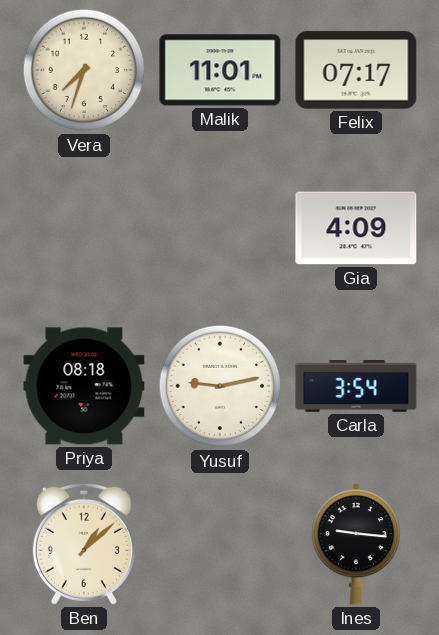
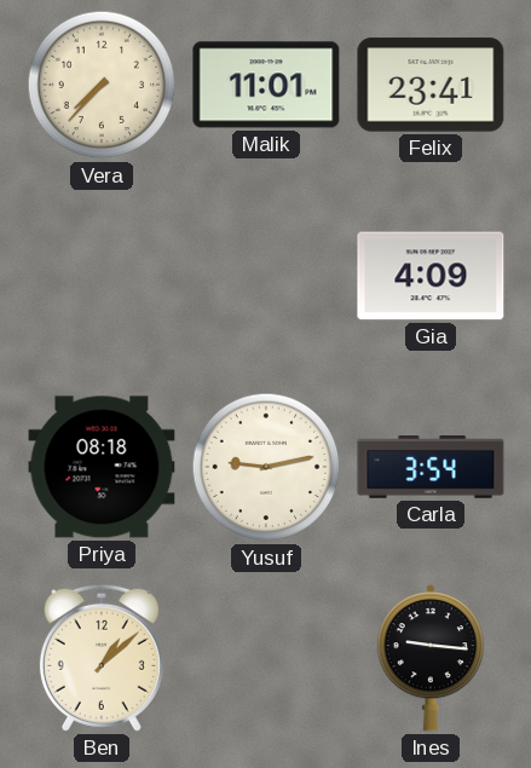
Vera: 7:33 -> 7:37
Felix: 07:17 -> 23:41
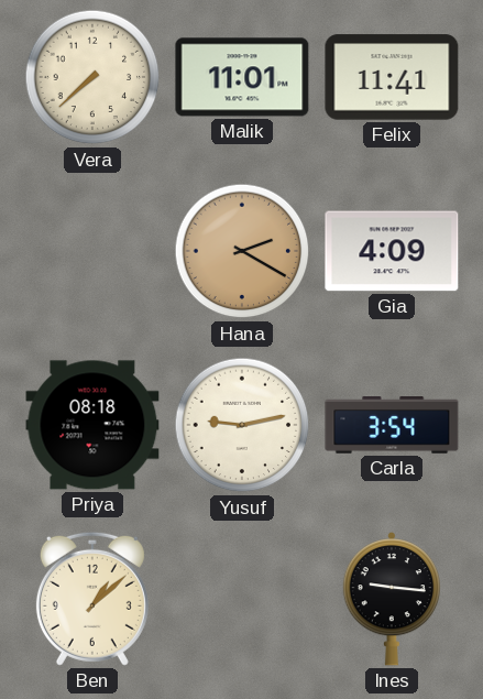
Vera: 7:37 -> 7:38
Felix: 23:41 -> 11:41
Hana: none -> 2:20
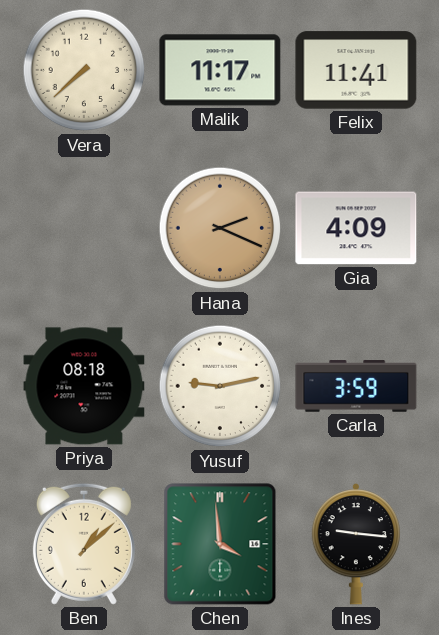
Malik: 11:01 -> 11:17
Hana: 2:20 -> 2:19
Carla: 3:54 -> 3:59
Chen: none -> 3:59
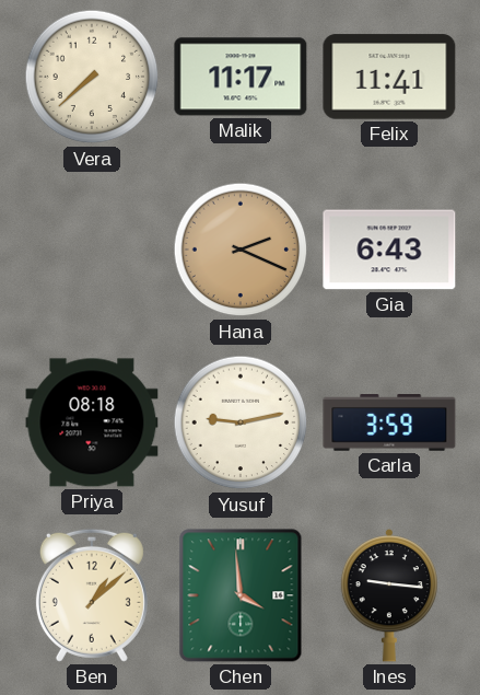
Gia: 4:09 -> 6:43
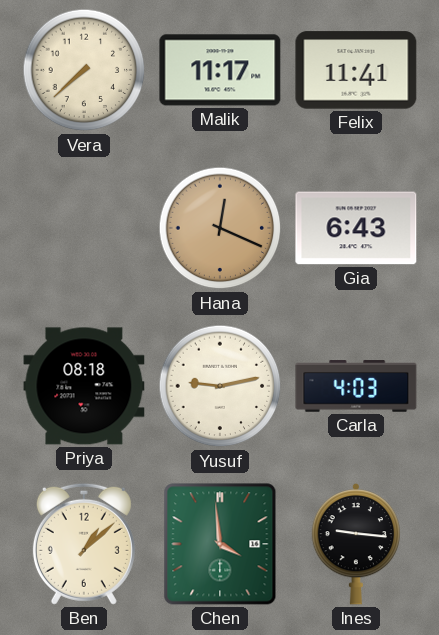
Hana: 2:19 -> 12:19
Carla: 3:59 -> 4:03
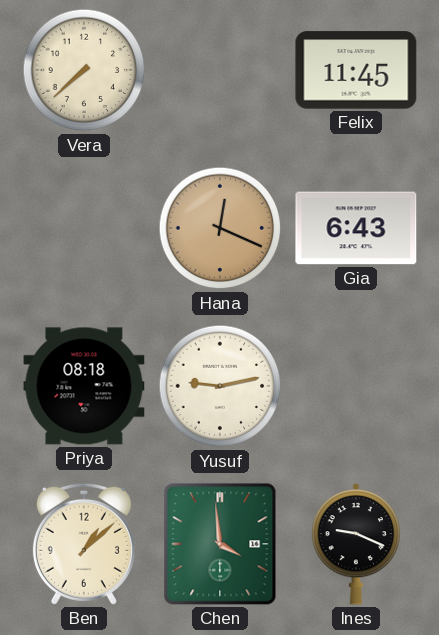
Malik: 11:17 -> none
Felix: 11:41 -> 11:45
Carla: 4:03 -> none
Ines: 9:16 -> 9:19
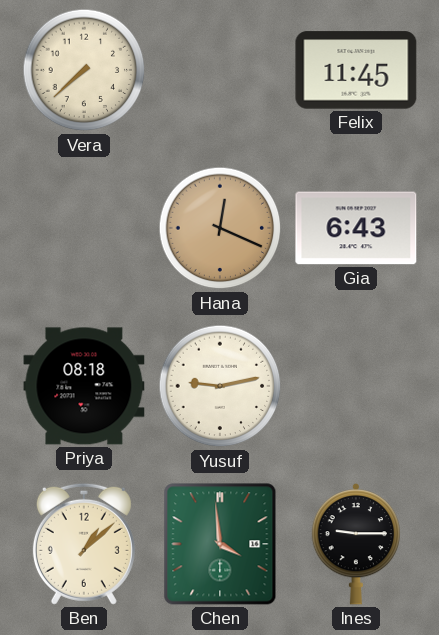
Ines: 9:19 -> 9:15
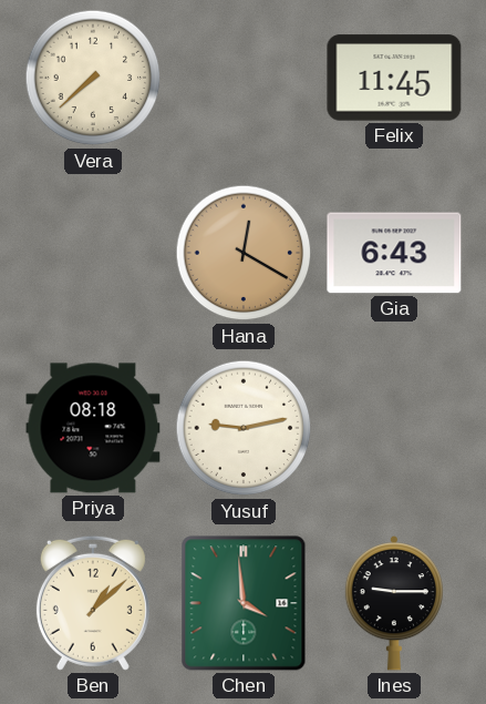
Hana: 12:19 -> 12:20
